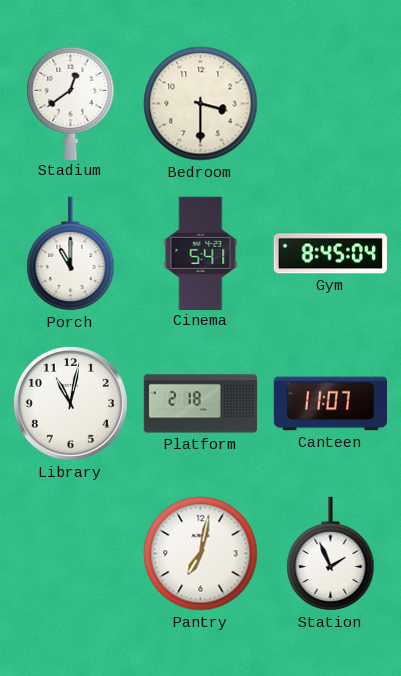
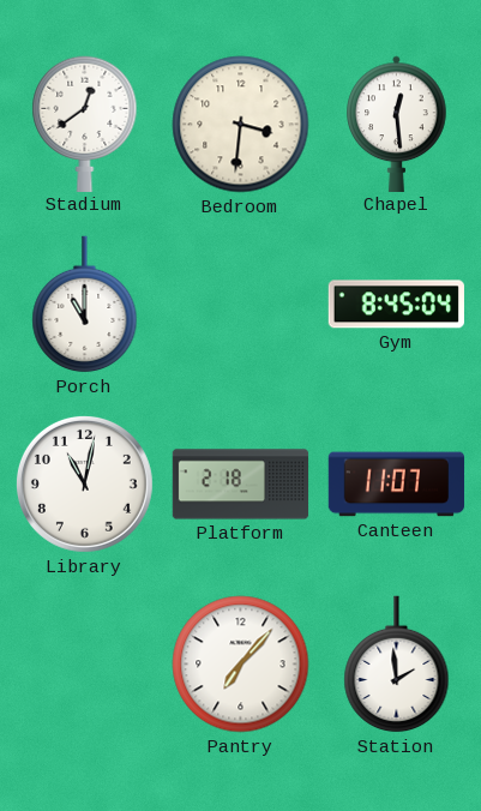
Bedroom: 3:30 -> 3:31
Chapel: none -> 12:29
Cinema: 5:41 -> none
Pantry: 7:02 -> 7:07
Station: 1:56 -> 1:59
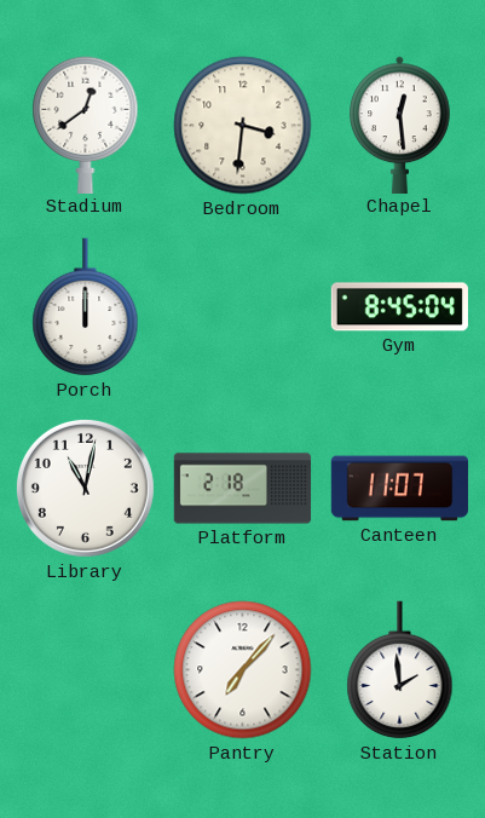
Porch: 11:00 -> 12:00
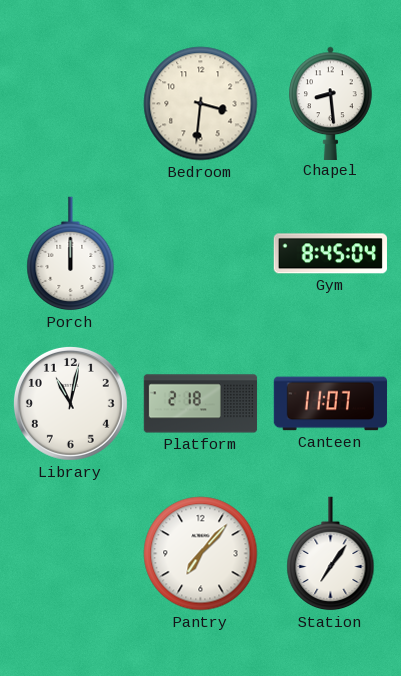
Stadium: 12:39 -> none
Chapel: 12:29 -> 8:29
Station: 1:59 -> 7:06
